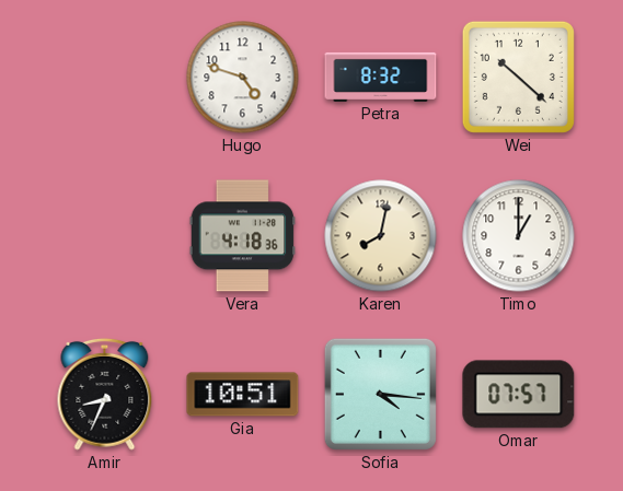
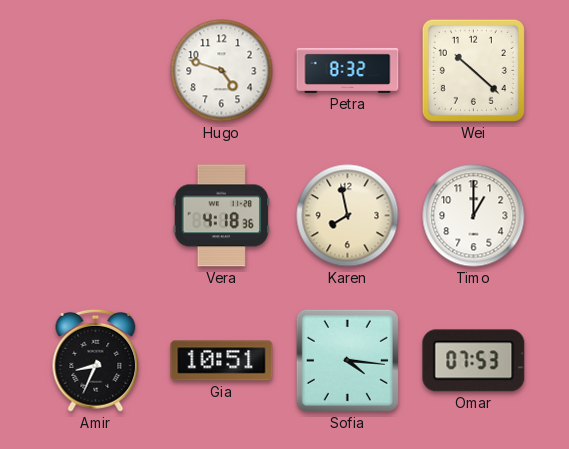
Karen: 8:02 -> 7:58
Omar: 07:57 -> 07:53
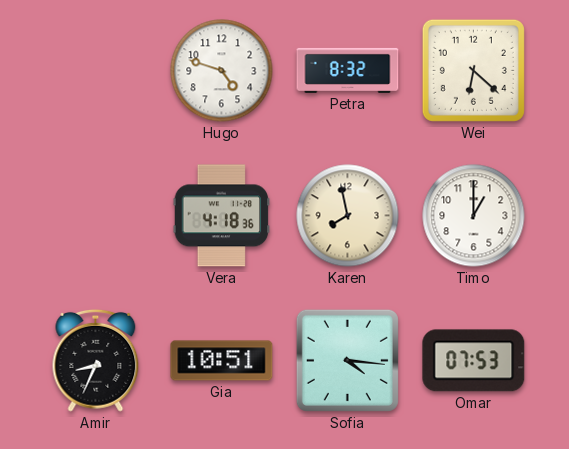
Wei: 10:22 -> 6:22
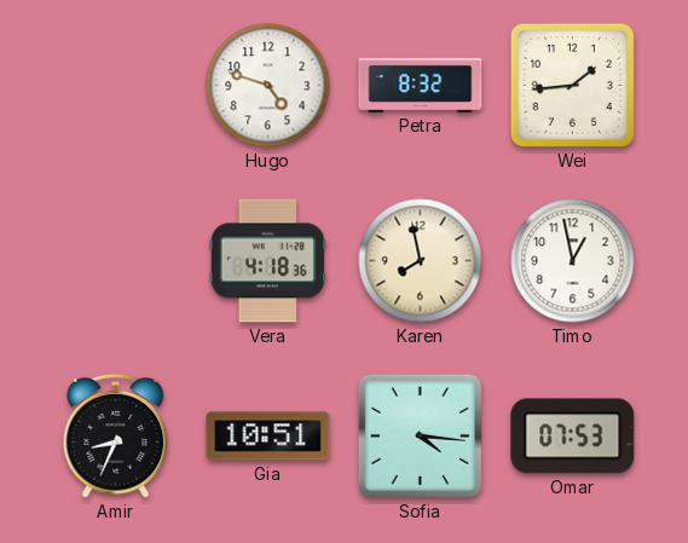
Wei: 6:22 -> 1:44
Timo: 1:00 -> 12:58
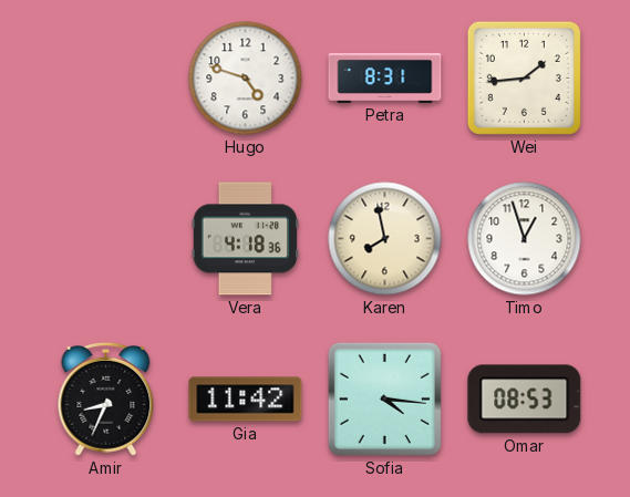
Petra: 8:32 -> 8:31
Timo: 12:58 -> 12:57
Gia: 10:51 -> 11:42
Omar: 07:53 -> 08:53
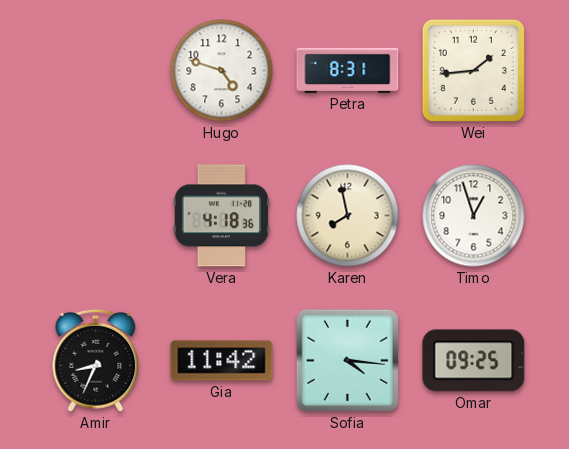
Omar: 08:53 -> 09:25
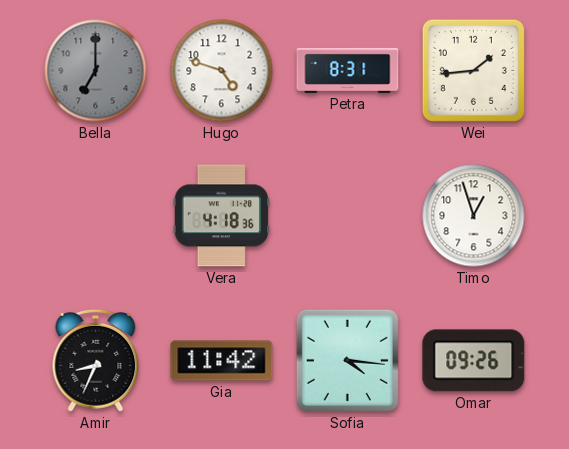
Bella: none -> 7:00
Karen: 7:58 -> none
Omar: 09:25 -> 09:26
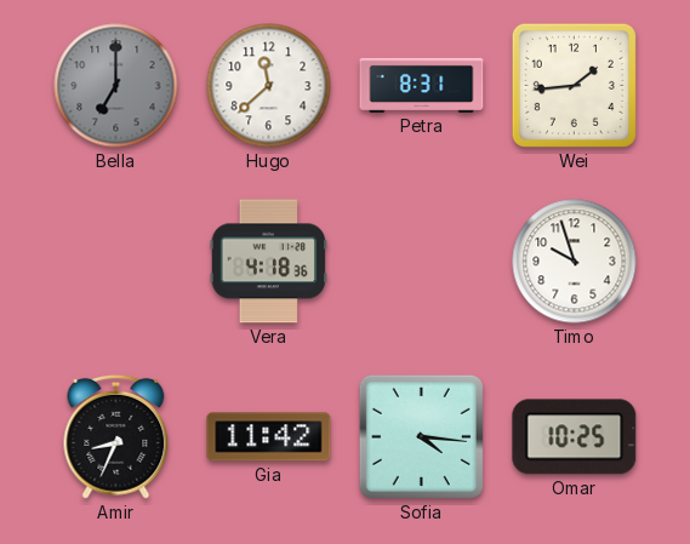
Hugo: 4:48 -> 11:38
Timo: 12:57 -> 9:57
Omar: 09:26 -> 10:25
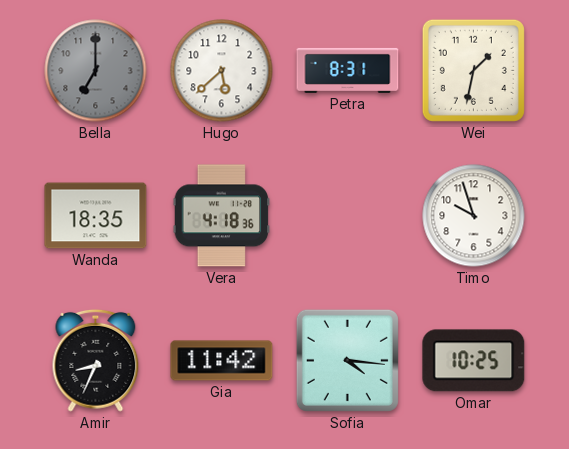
Hugo: 11:38 -> 5:38
Wei: 1:44 -> 1:32
Wanda: none -> 18:35
